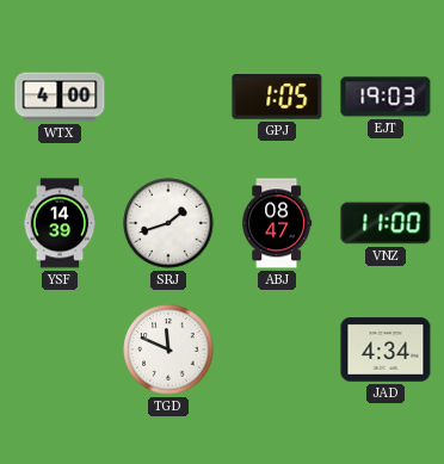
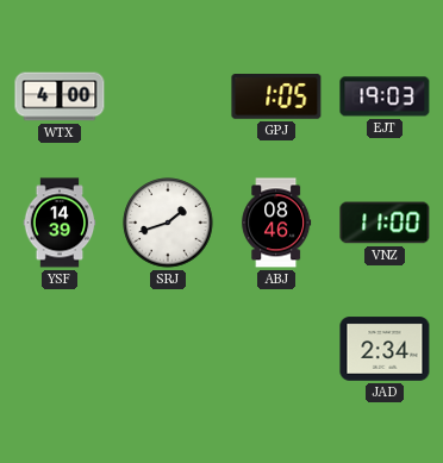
ABJ: 08:47 -> 08:46
TGD: 11:49 -> none
JAD: 4:34 -> 2:34
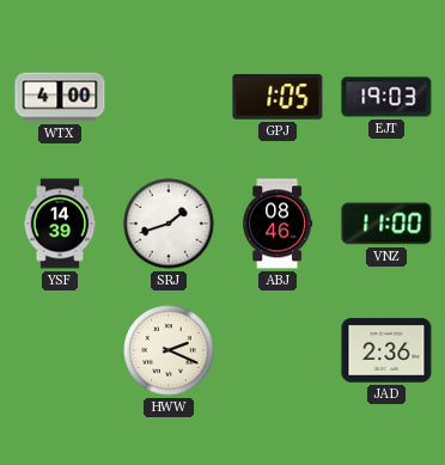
HWW: none -> 2:19
JAD: 2:34 -> 2:36
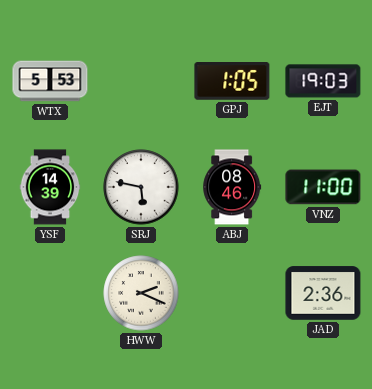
WTX: 4:00 -> 5:53
SRJ: 1:42 -> 5:47
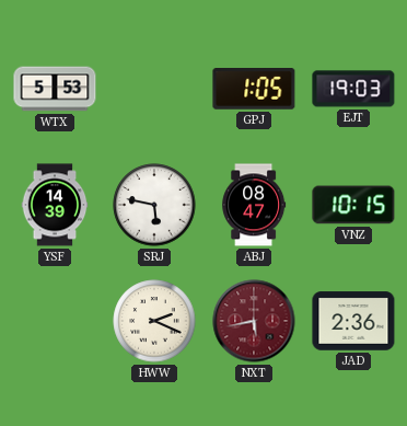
ABJ: 08:46 -> 08:47
VNZ: 11:00 -> 10:15
NXT: none -> 5:43
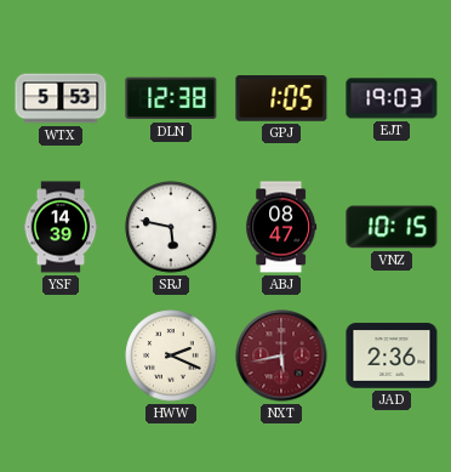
DLN: none -> 12:38
